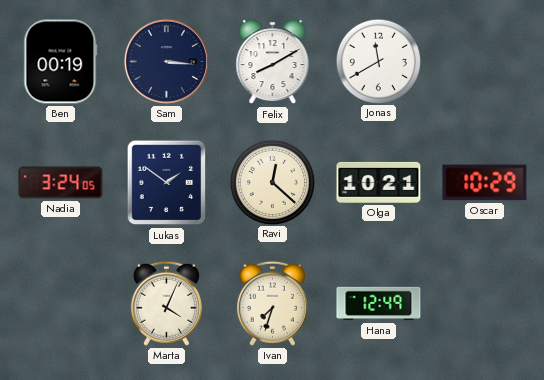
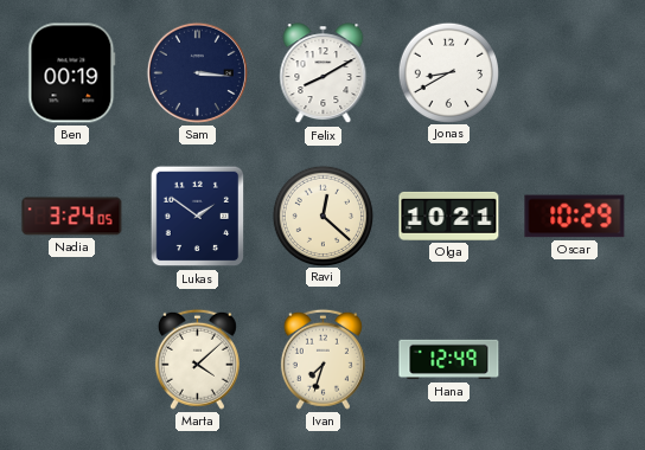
Jonas: 11:40 -> 8:40
Marta: 4:04 -> 4:08
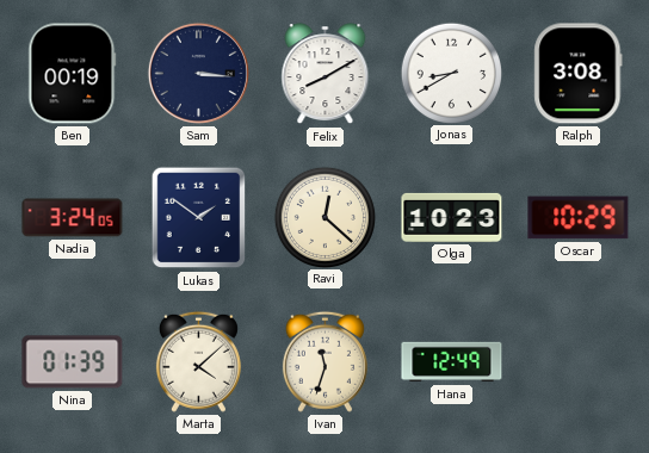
Ralph: none -> 3:08
Olga: 10:21 -> 10:23
Nina: none -> 01:39
Ivan: 7:33 -> 11:33
